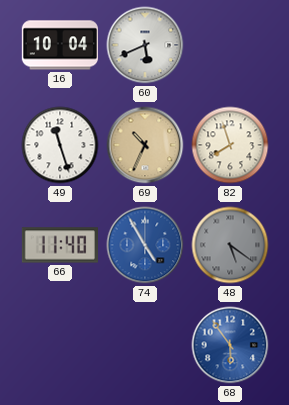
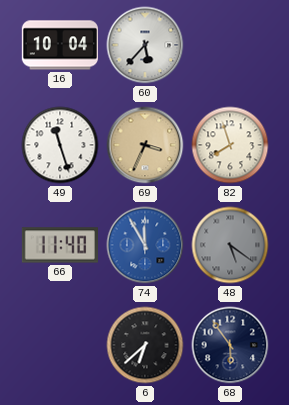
60: 5:41 -> 5:37
69: 10:34 -> 3:34
74: 4:55 -> 11:55
6: none -> 6:38
68 dial: blue -> navy
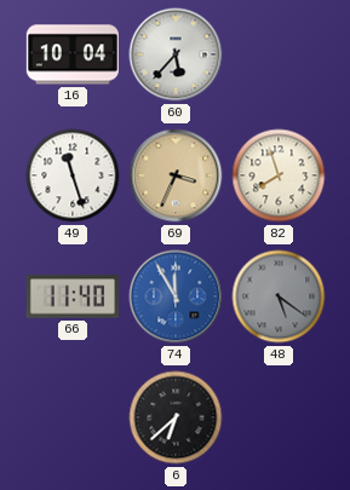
68: 5:54 -> none
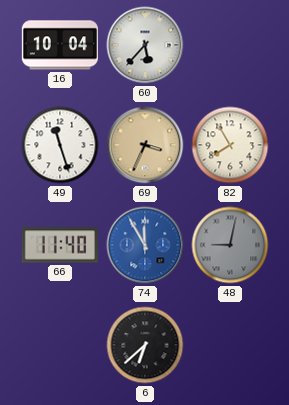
82: 7:57 -> 7:55
48: 5:21 -> 9:02
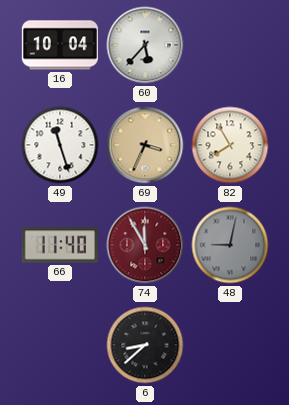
74 dial: blue -> burgundy
6: 6:38 -> 8:38
